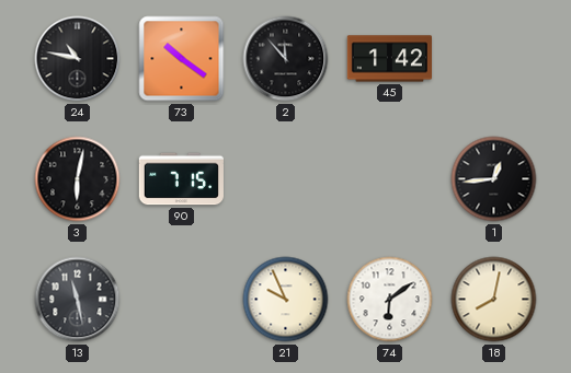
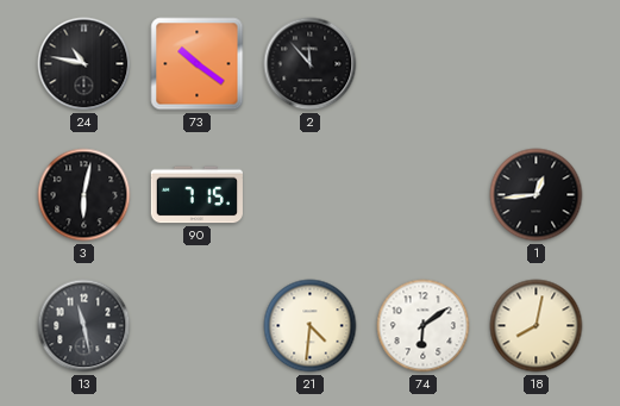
45: 1:42 -> none
21: 9:56 -> 4:31
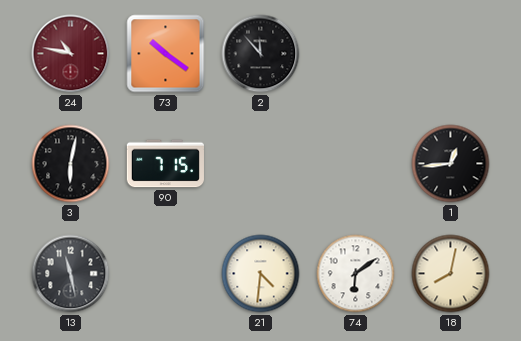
24 dial: black -> burgundy
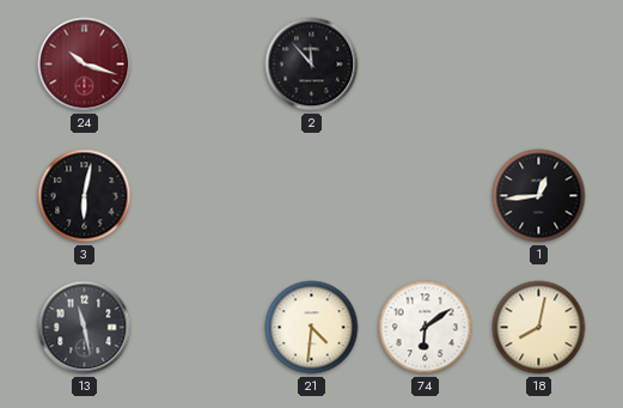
24: 10:47 -> 10:18
73: 10:21 -> none
90: 7:15 -> none
